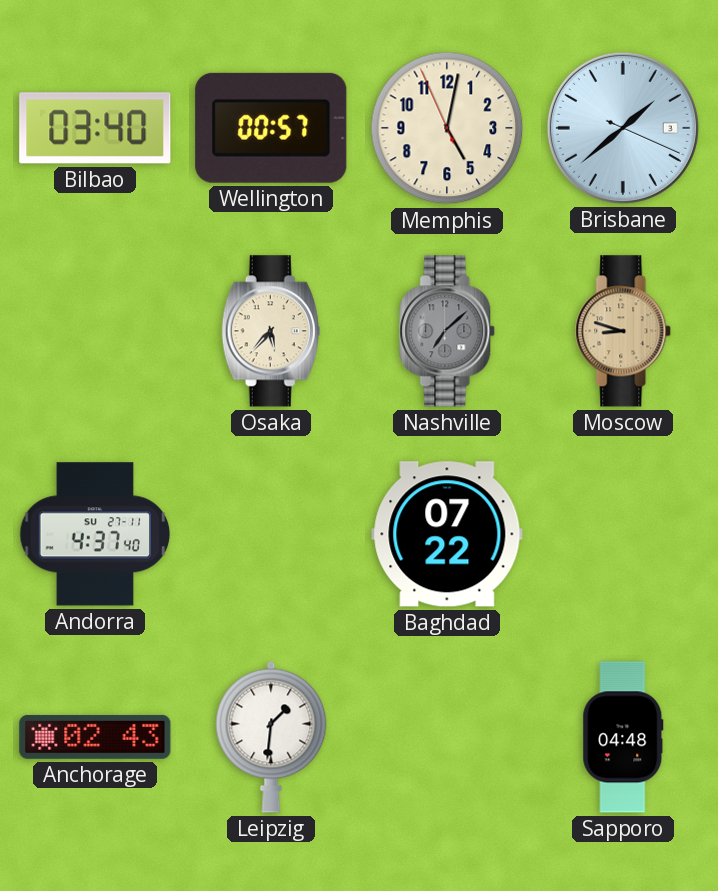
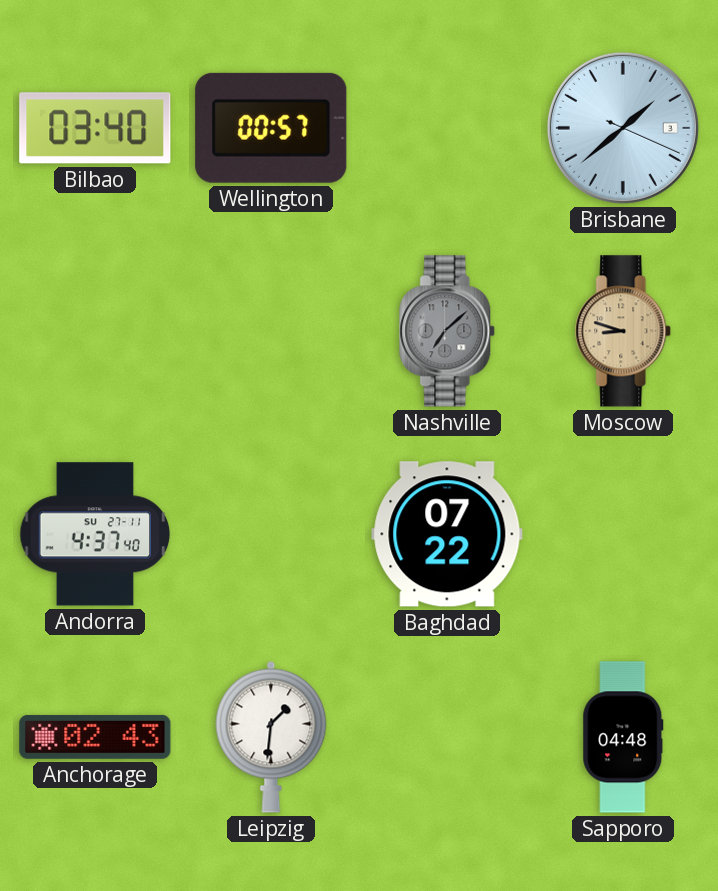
Memphis: 5:01 -> none
Osaka: 5:37 -> none
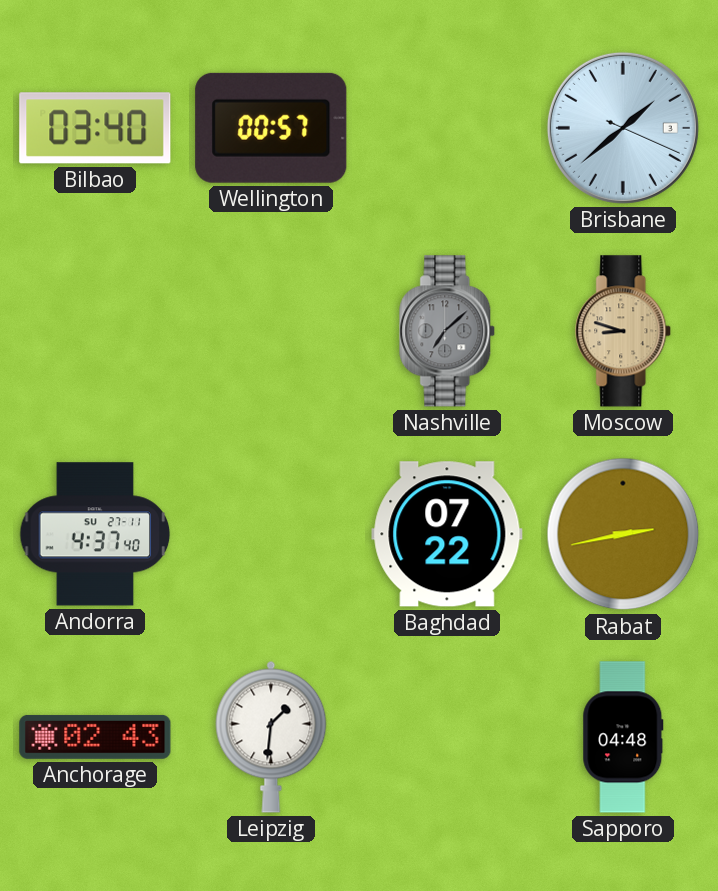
Rabat: none -> 2:43
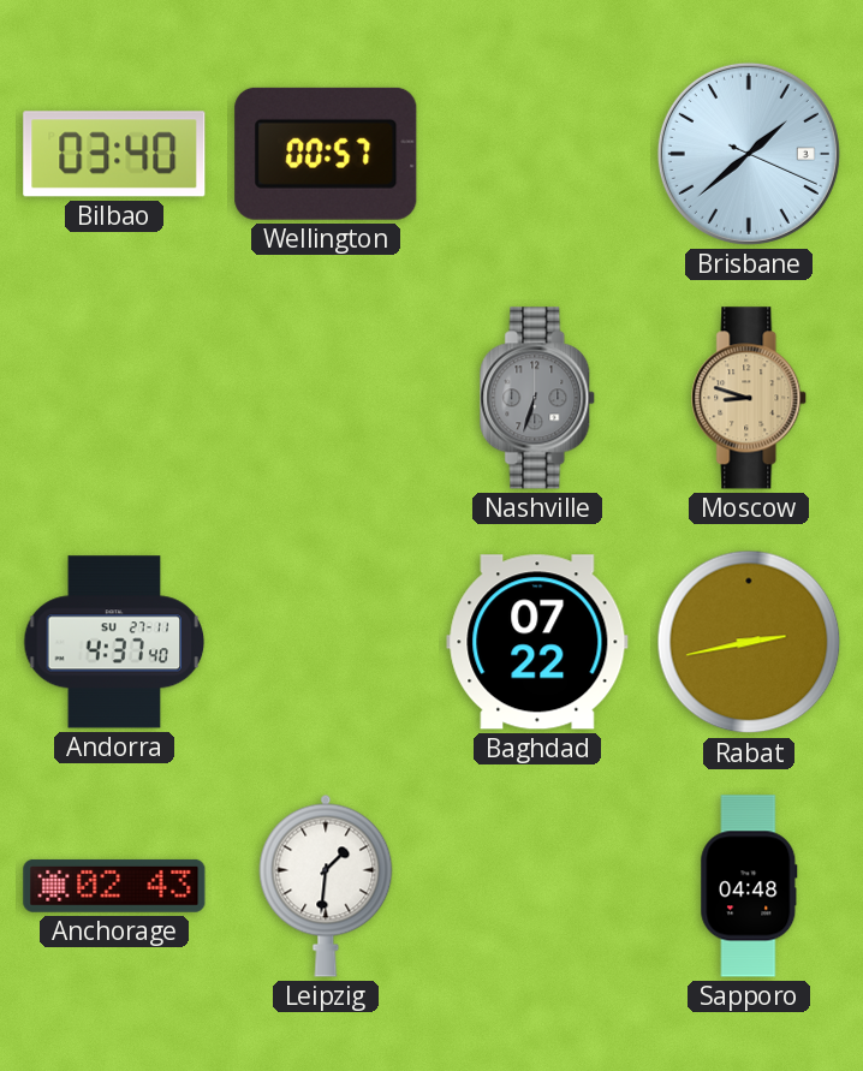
Nashville: 7:08 -> 6:33
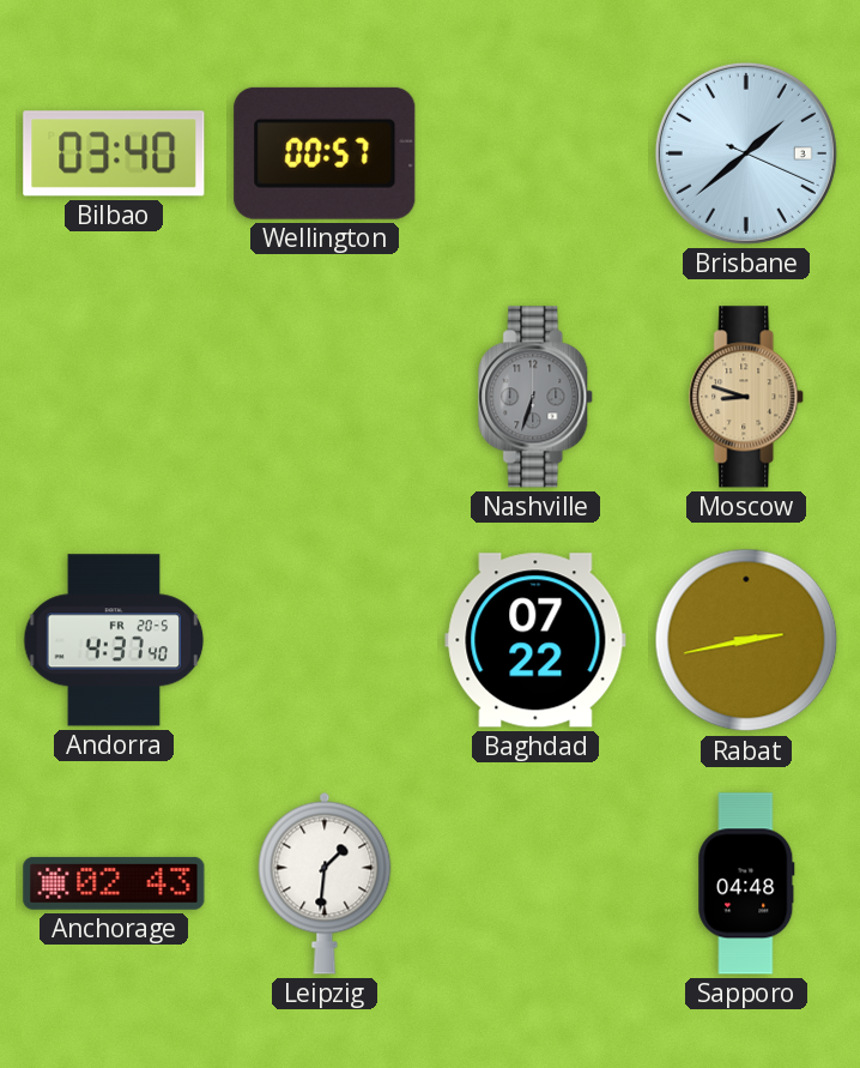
Andorra date: SU 27-11 -> FR 20-5
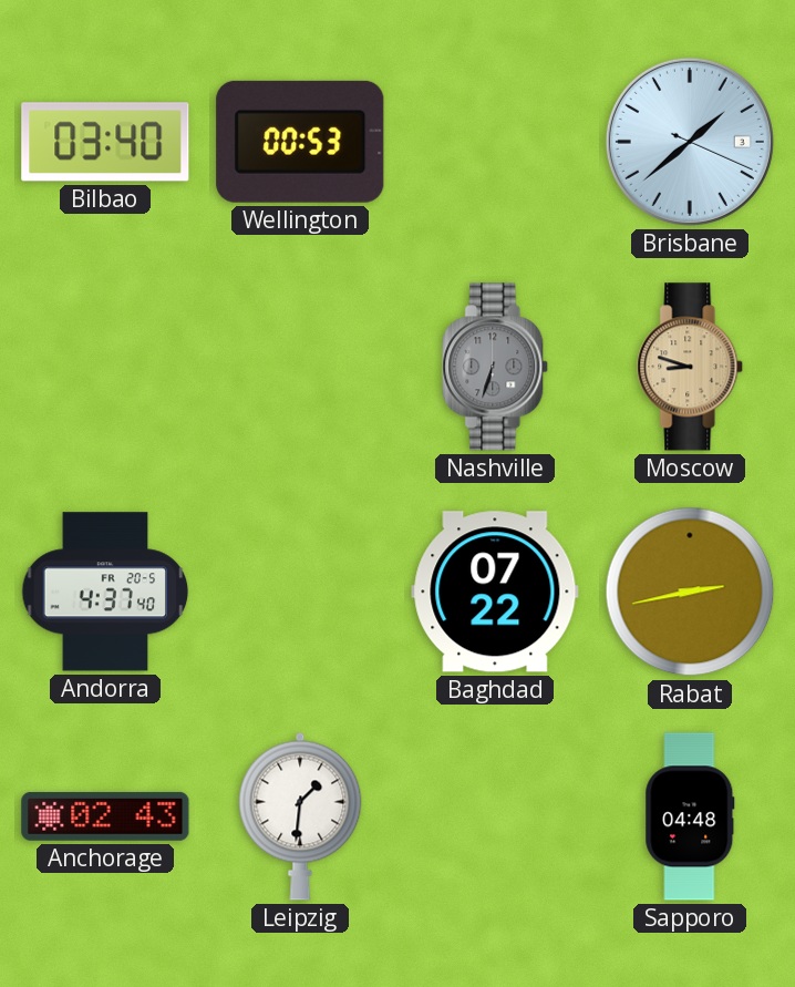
Wellington: 00:57 -> 00:53
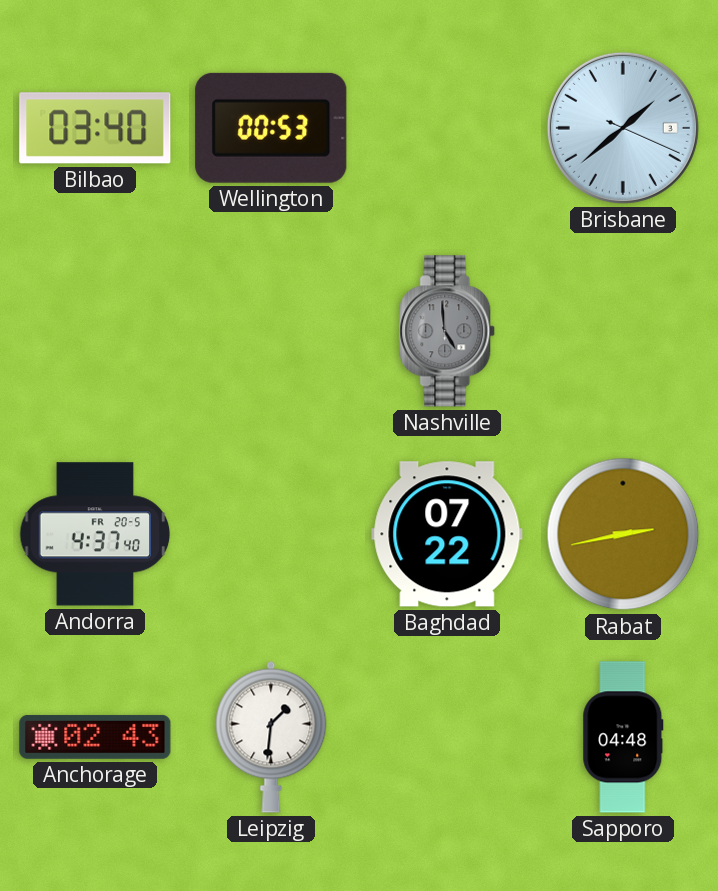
Nashville: 6:33 -> 4:59
Moscow: 8:48 -> none
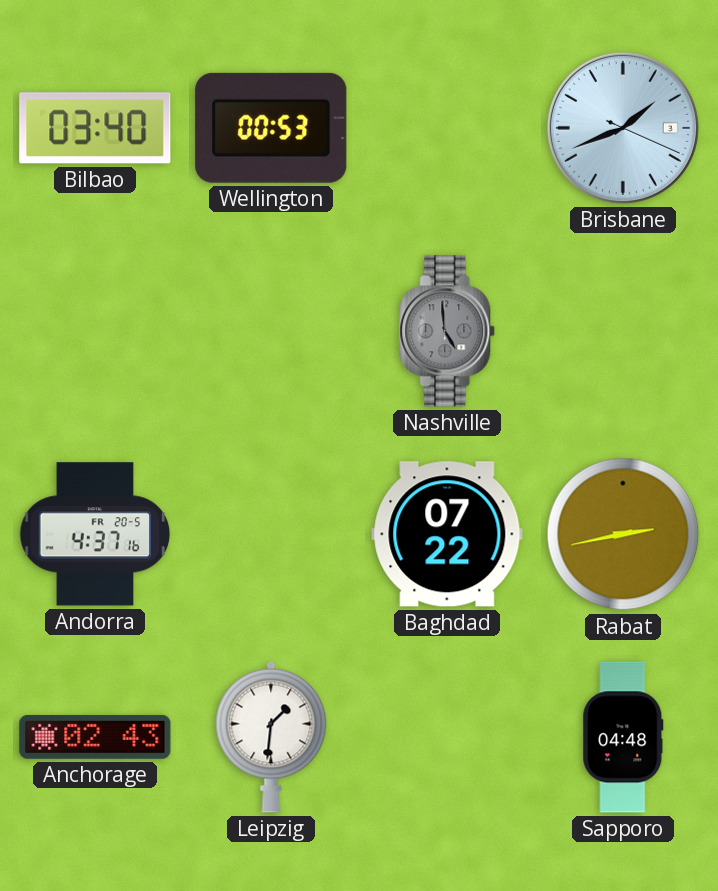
Brisbane: 1:38 -> 1:41
Andorra: 4:37:40 -> 4:37:16
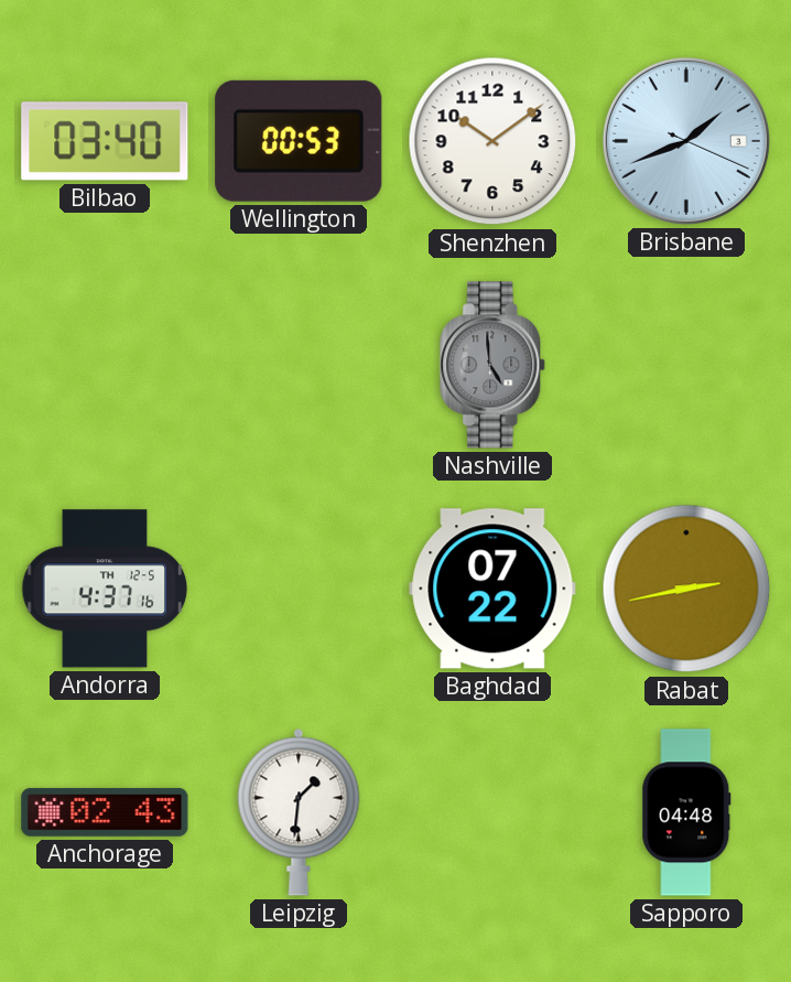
Shenzhen: none -> 10:09
Andorra date: FR 20-5 -> TH 12-5
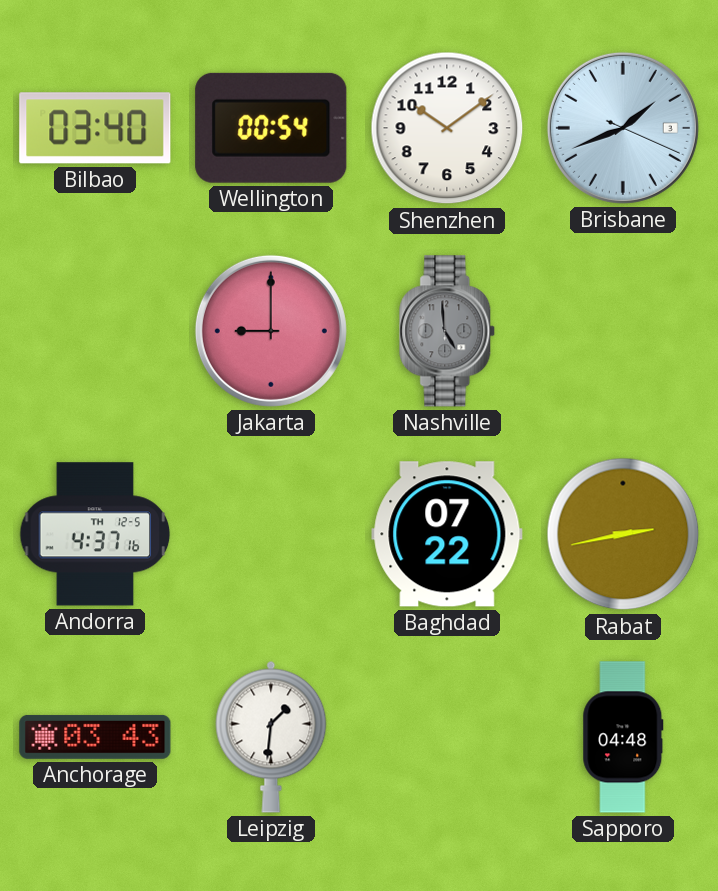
Wellington: 00:53 -> 00:54
Jakarta: none -> 9:00
Anchorage: 02:43 -> 03:43
